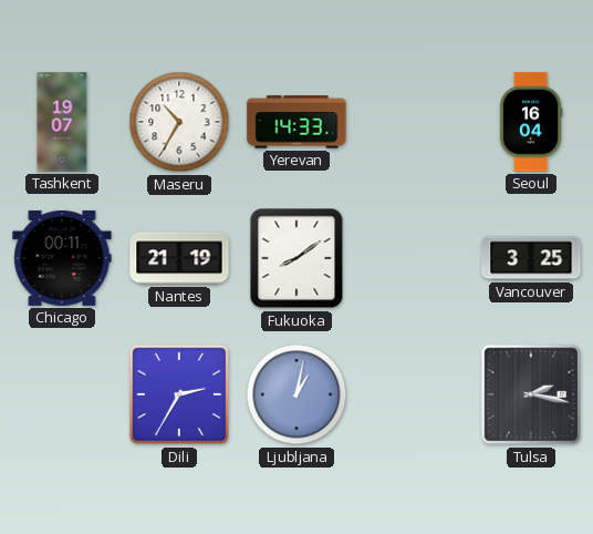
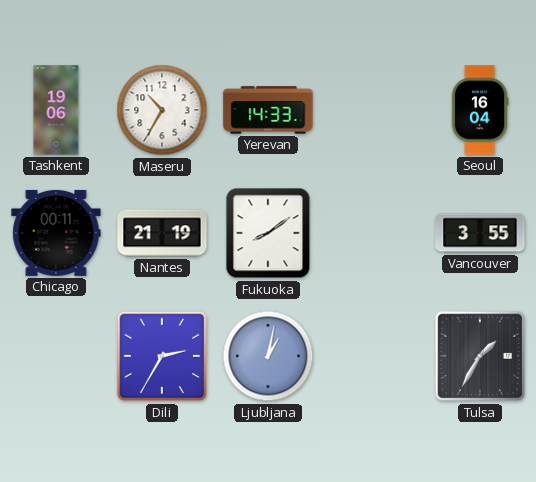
Tashkent: 19:07 -> 19:06
Vancouver: 3:25 -> 3:55
Tulsa: 2:17 -> 1:35
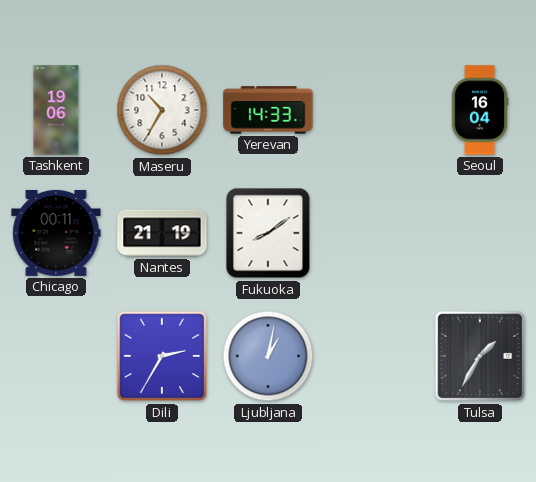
Vancouver: 3:55 -> none
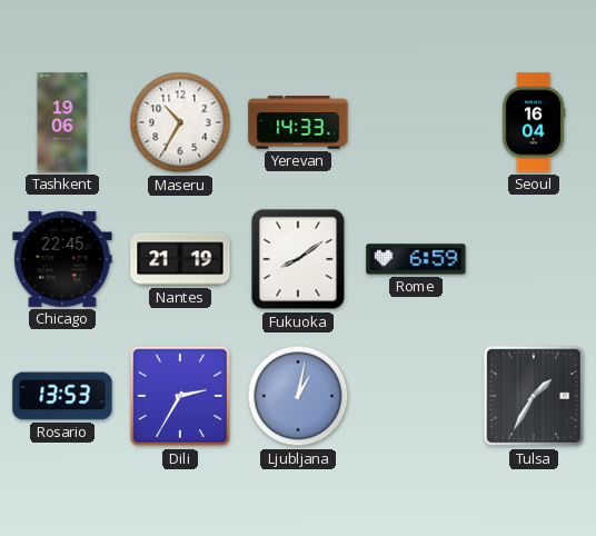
Chicago: 00:11 -> 22:45
Rome: none -> 6:59
Rosario: none -> 13:53
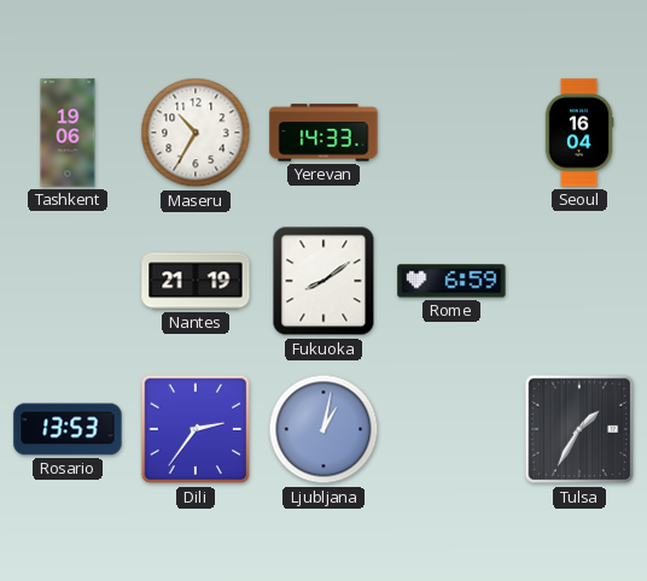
Chicago: 22:45 -> none
Dili: 2:35 -> 2:36
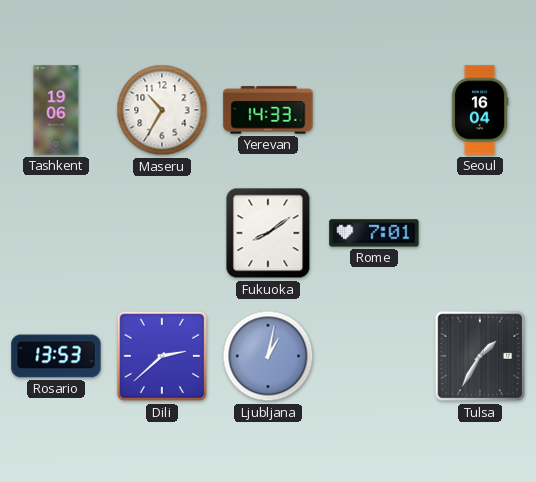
Nantes: 21:19 -> none
Rome: 6:59 -> 7:01
Dili: 2:36 -> 2:38
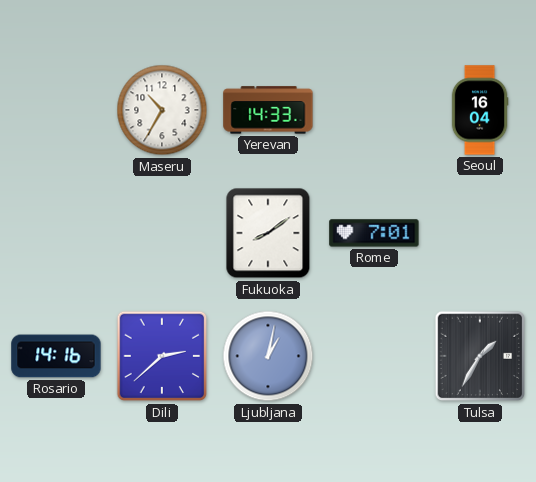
Tashkent: 19:06 -> none
Rosario: 13:53 -> 14:16
